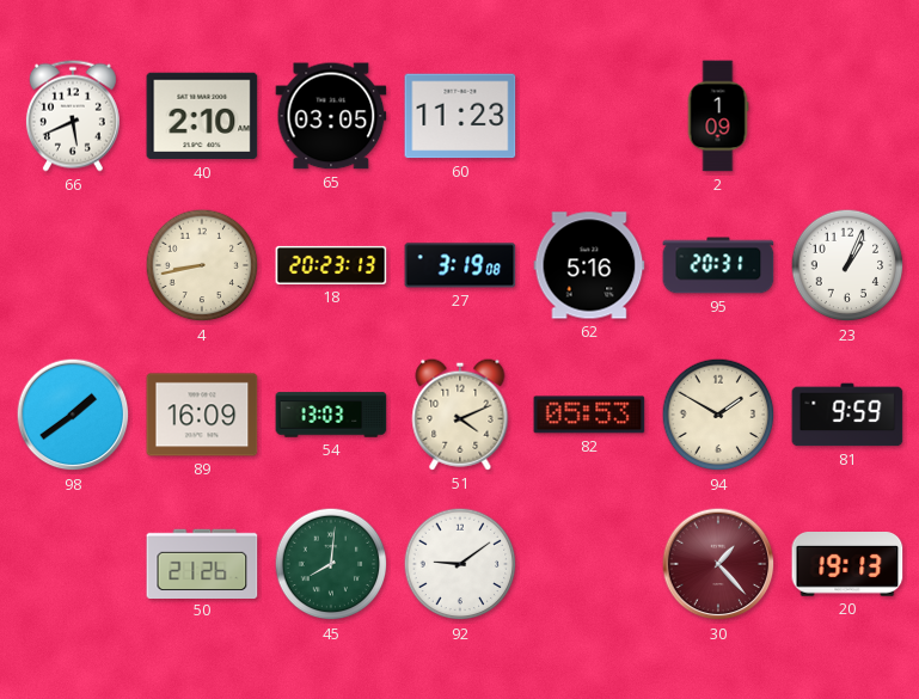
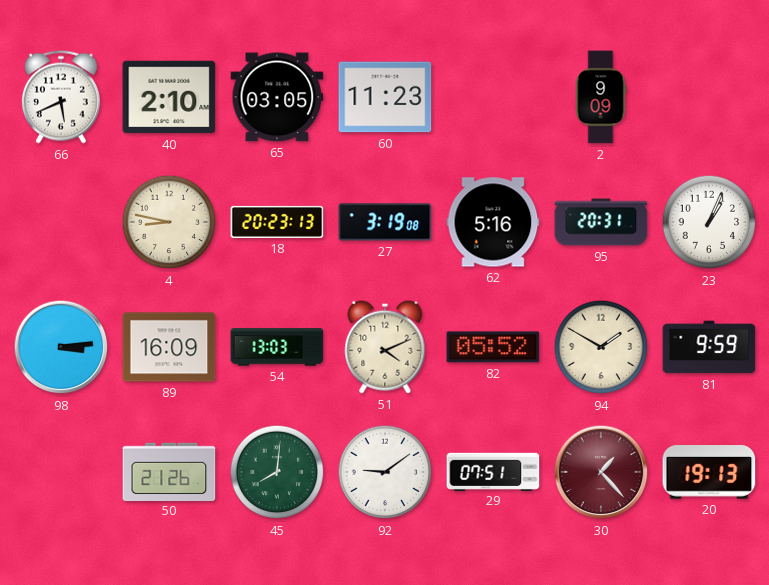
2: 1:09 -> 9:09
4: 8:43 -> 8:47
98: 1:39 -> 3:14
82: 05:53 -> 05:52
29: none -> 07:51
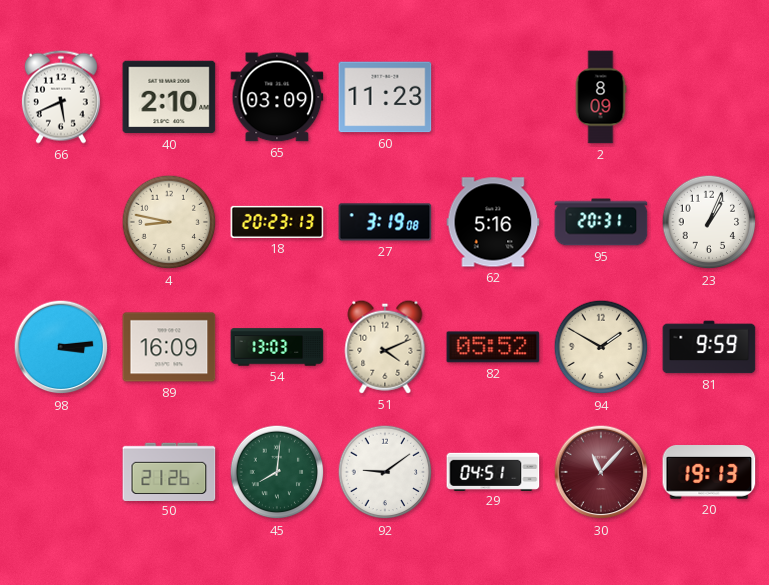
65: 03:05 -> 03:09
2: 9:09 -> 8:09
29: 07:51 -> 04:51
30: 1:23 -> 11:07
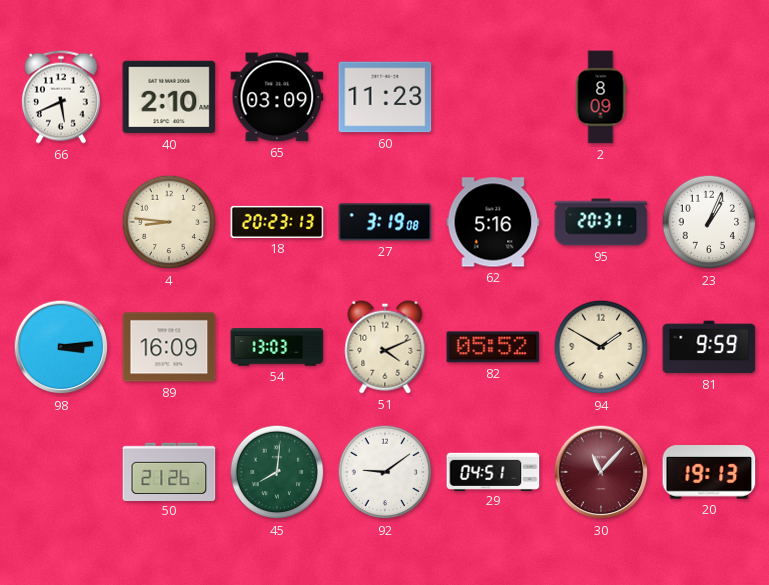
4: 8:47 -> 8:46
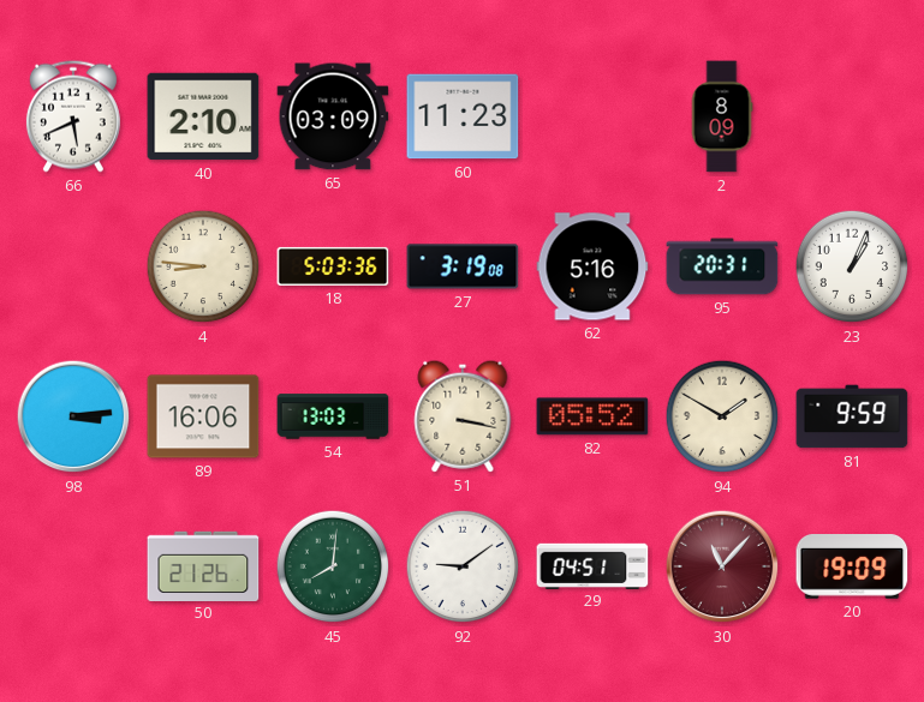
18: 20:23 -> 5:03
89: 16:09 -> 16:06
51: 4:11 -> 3:17
20: 19:13 -> 19:09
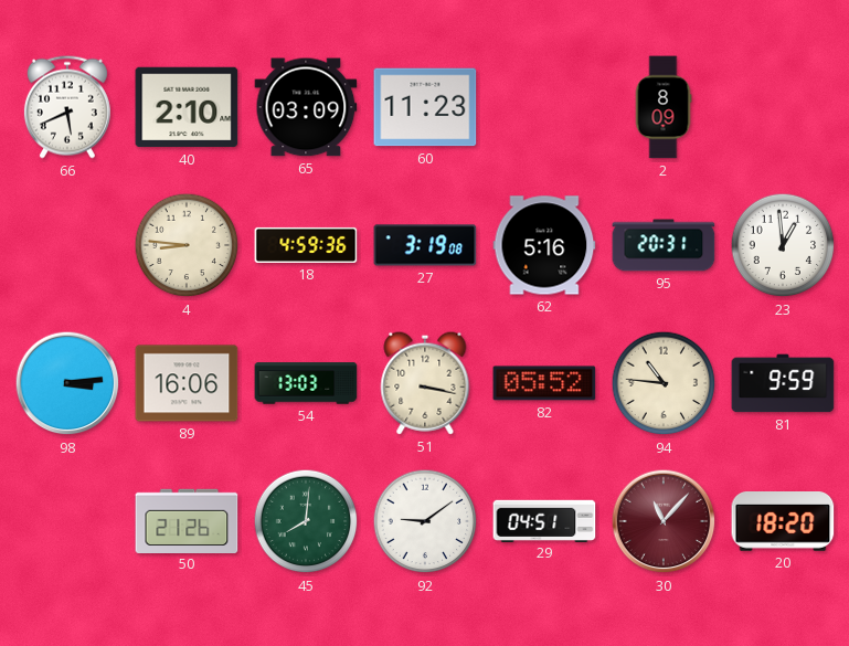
18: 5:03 -> 4:59
23: 1:04 -> 12:59
94: 1:50 -> 10:46
20: 19:09 -> 18:20
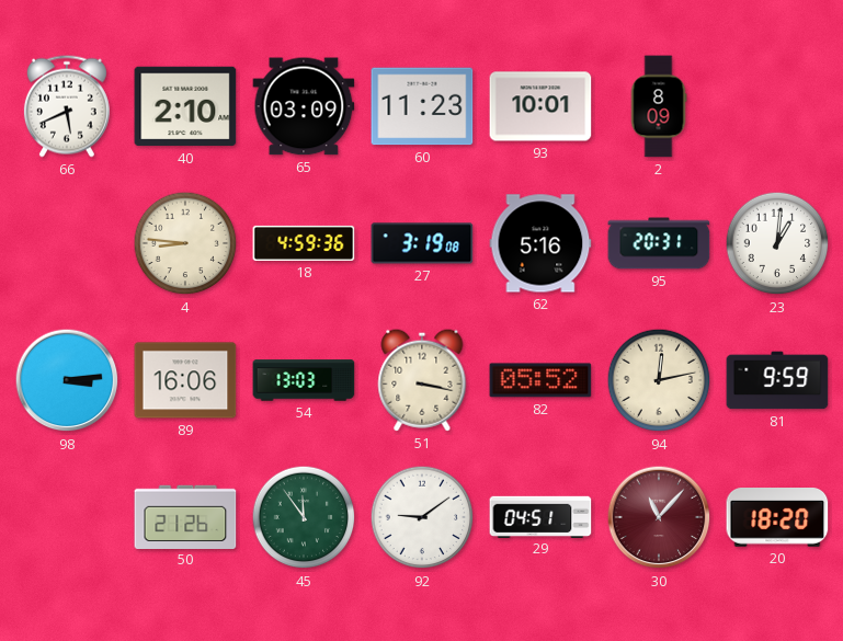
93: none -> 10:01
23: 12:59 -> 1:01
94: 10:46 -> 12:13
45: 8:01 -> 11:54
